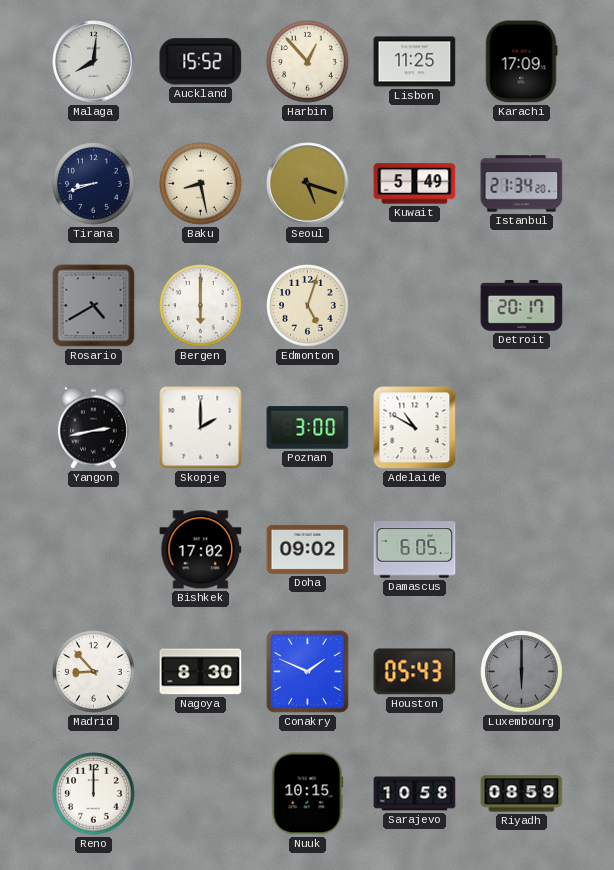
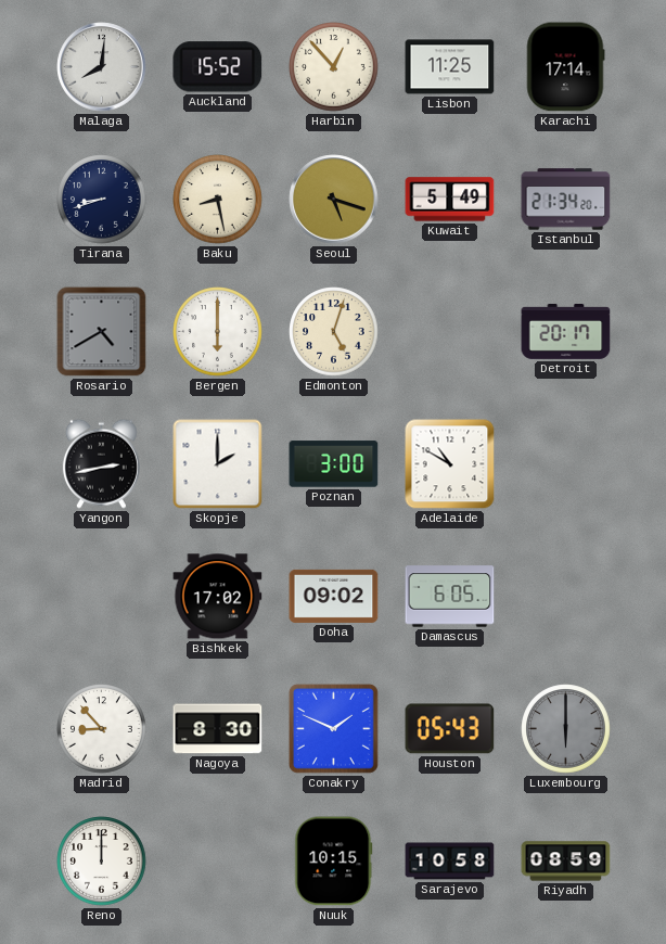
Karachi: 17:09 -> 17:14
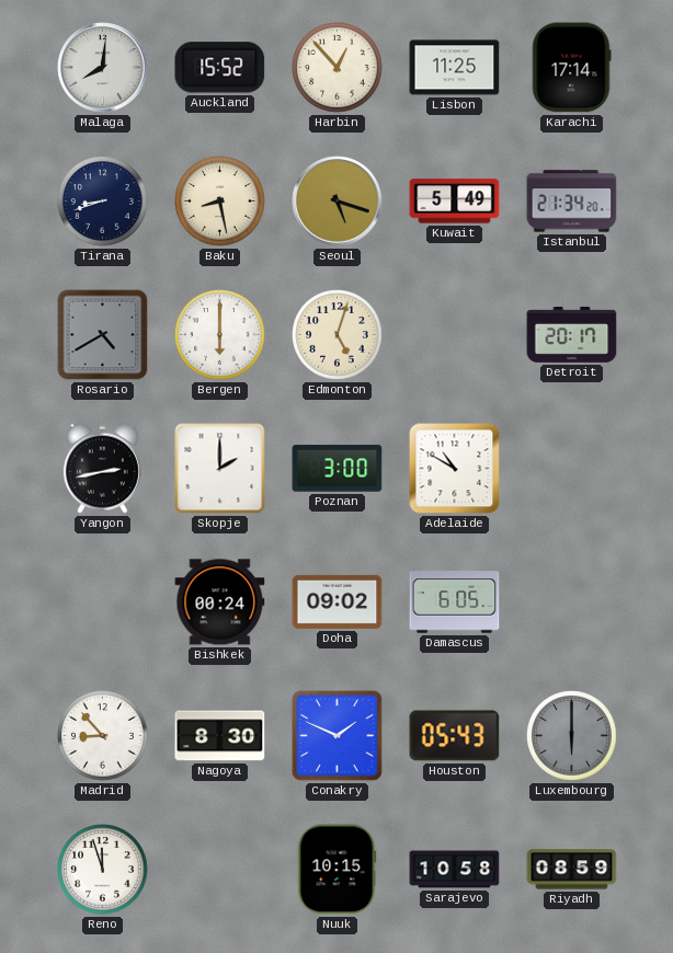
Bishkek: 17:02 -> 00:24
Reno: 12:00 -> 11:57
